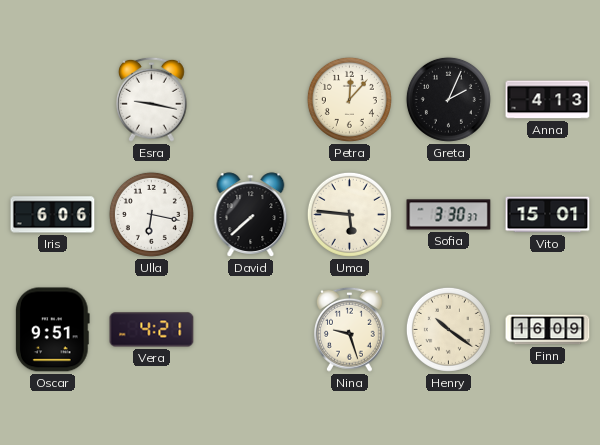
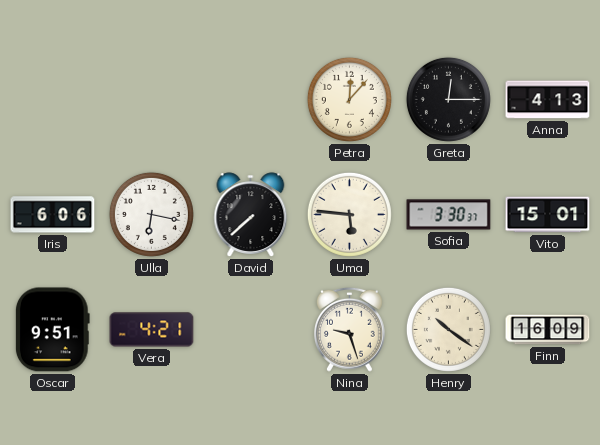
Esra: 9:17 -> none
Greta: 2:04 -> 12:15
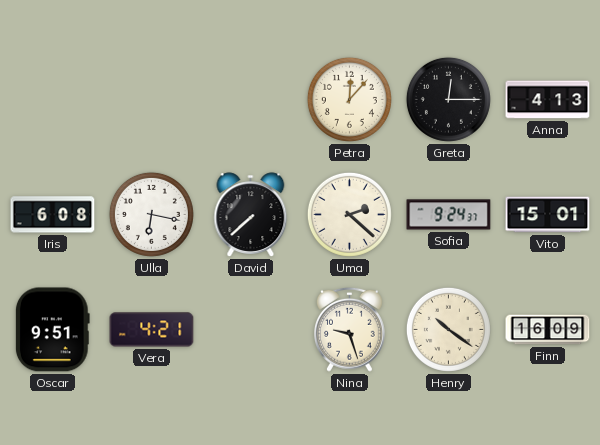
Iris: 6:06 -> 6:08
Uma: 5:46 -> 2:22
Sofia: 3:30 -> 9:24
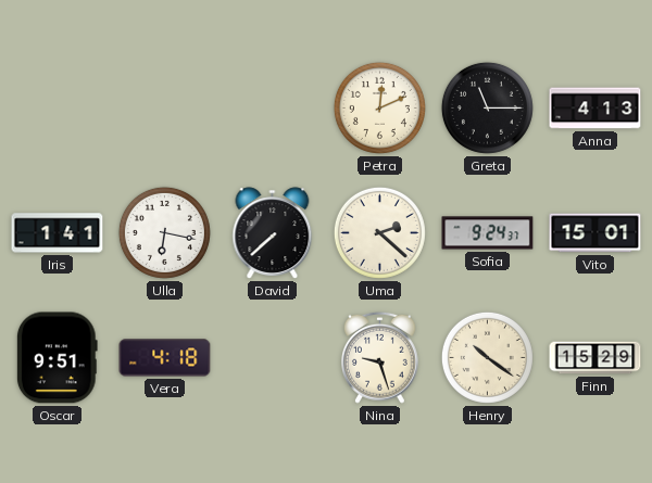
Petra: 12:07 -> 12:11
Greta: 12:15 -> 11:15
Iris: 6:08 -> 1:41
Vera: 4:21 -> 4:18
Finn: 16:09 -> 15:29
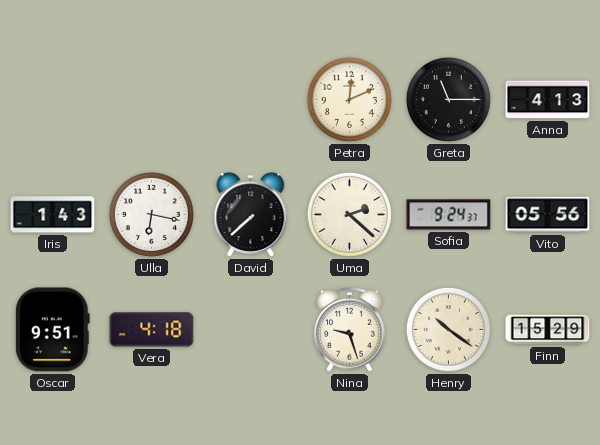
Iris: 1:41 -> 1:43
Vito: 15:01 -> 05:56
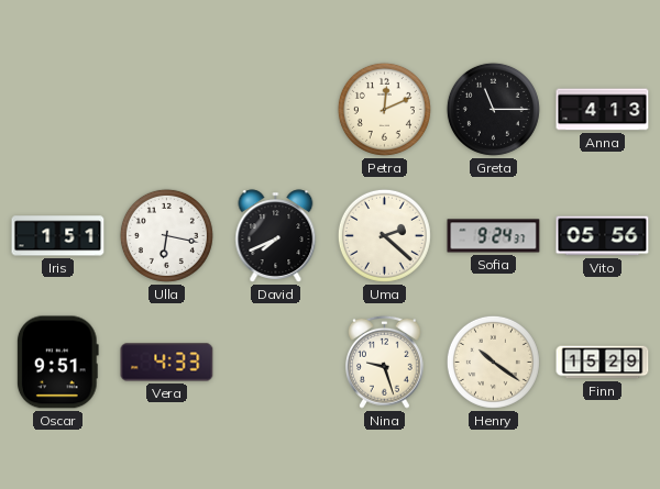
Iris: 1:43 -> 1:51
David: 7:38 -> 7:41
Vera: 4:18 -> 4:33
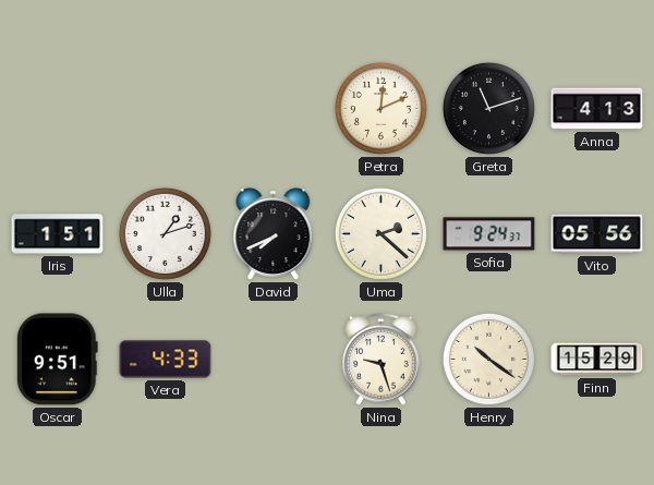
Greta: 11:15 -> 11:12
Ulla: 6:17 -> 1:12
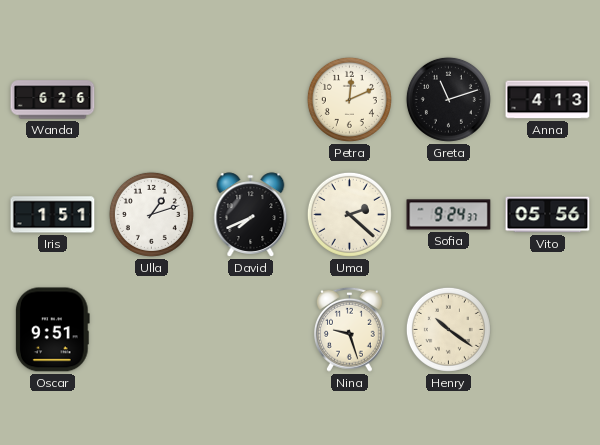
Wanda: none -> 6:26
Vera: 4:33 -> none
Finn: 15:29 -> none
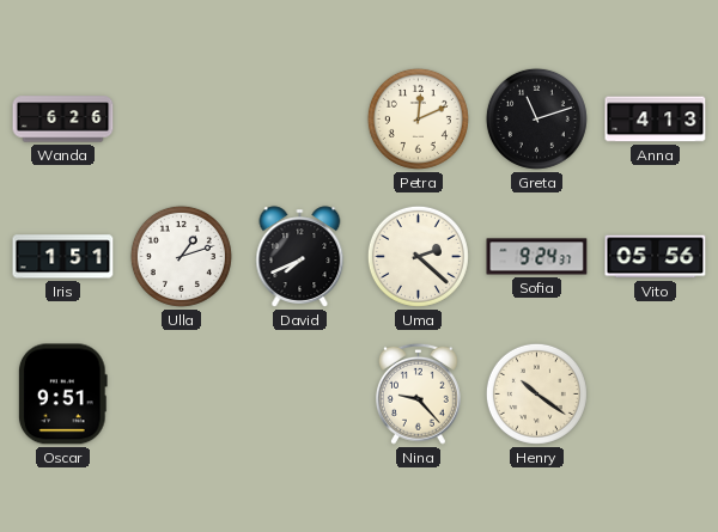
Nina: 9:27 -> 9:23
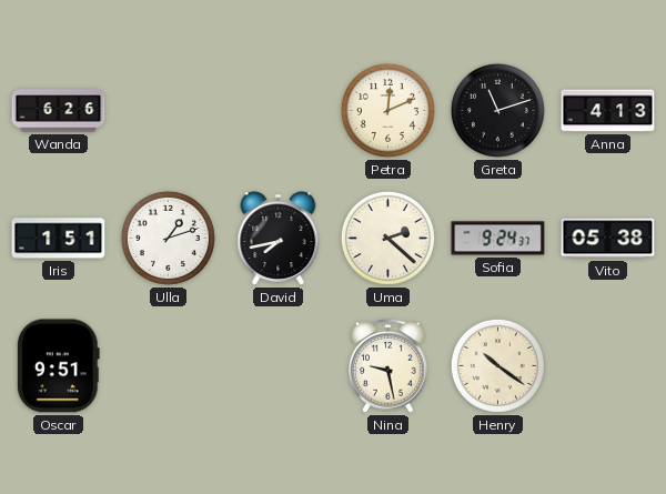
David: 7:41 -> 7:43
Vito: 05:56 -> 05:38
Nina: 9:23 -> 9:28
